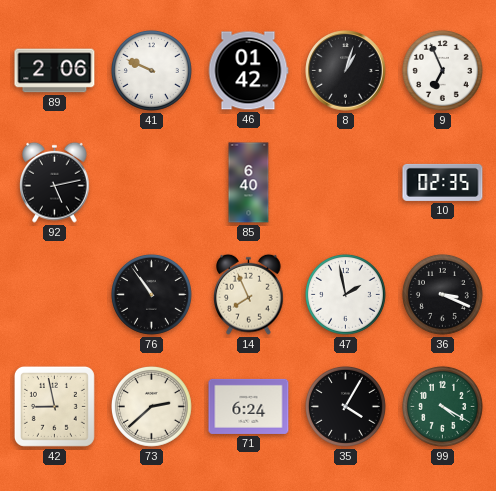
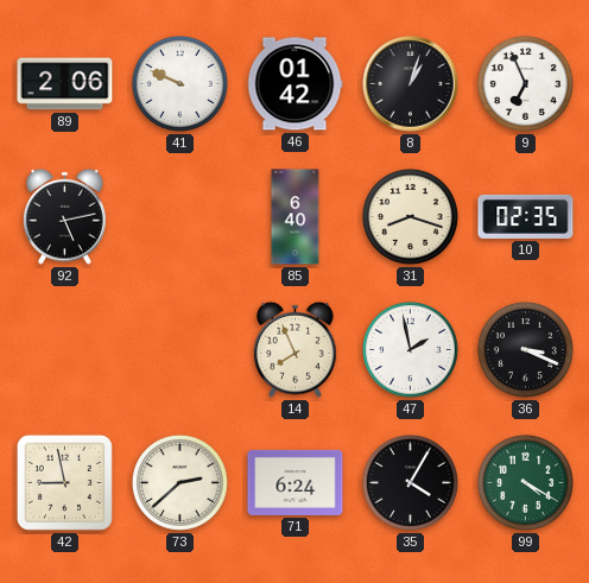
31: none -> 8:18
76: 10:54 -> none
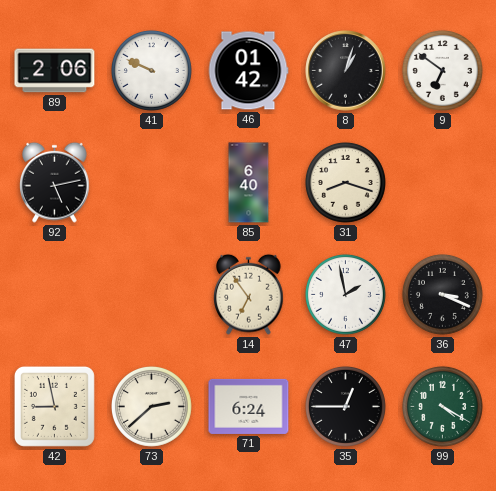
9: 6:56 -> 6:51
10: 02:35 -> none
14: 7:56 -> 6:54
35: 4:05 -> 12:45
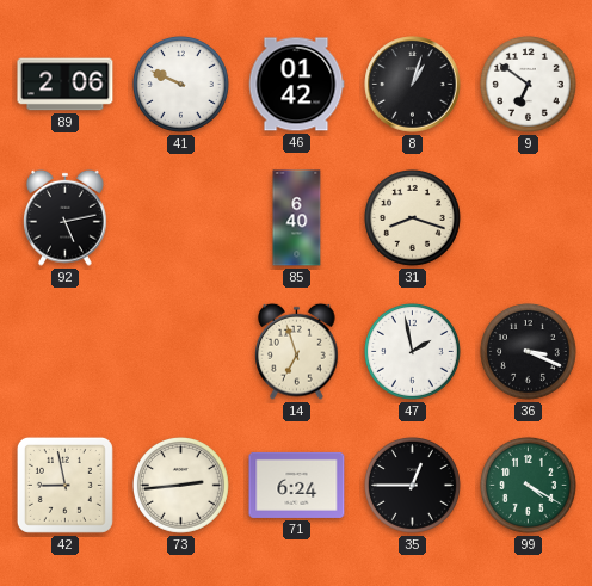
14: 6:54 -> 6:57
73: 2:38 -> 2:44
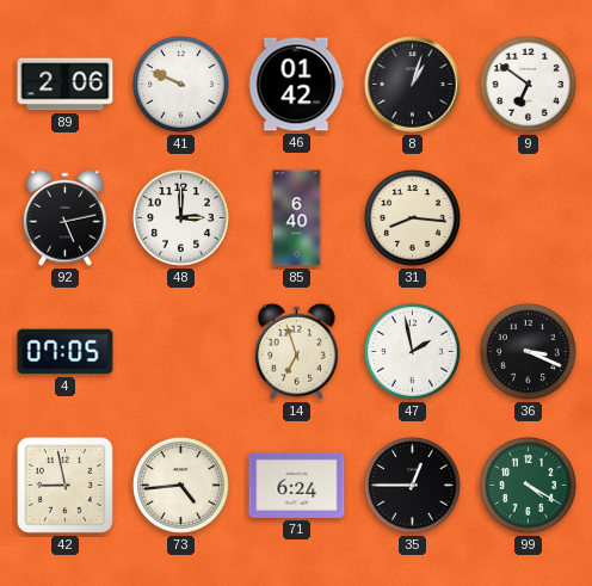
48: none -> 3:00
31: 8:18 -> 8:16
4: none -> 07:05
73: 2:44 -> 4:44
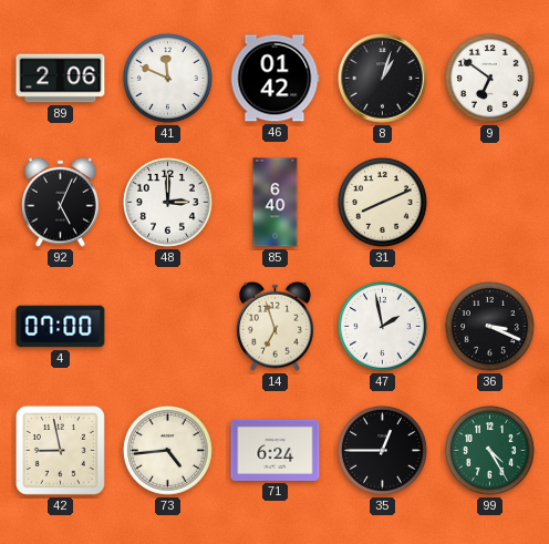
41: 9:49 -> 11:49
92: 5:13 -> 5:04
31: 8:16 -> 8:11
4: 07:05 -> 07:00
99: 4:20 -> 4:25
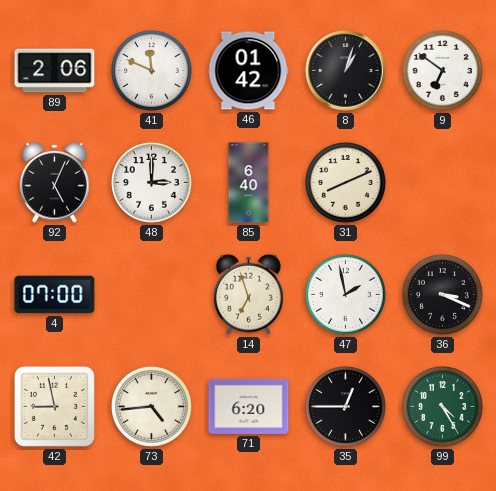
71: 6:24 -> 6:20
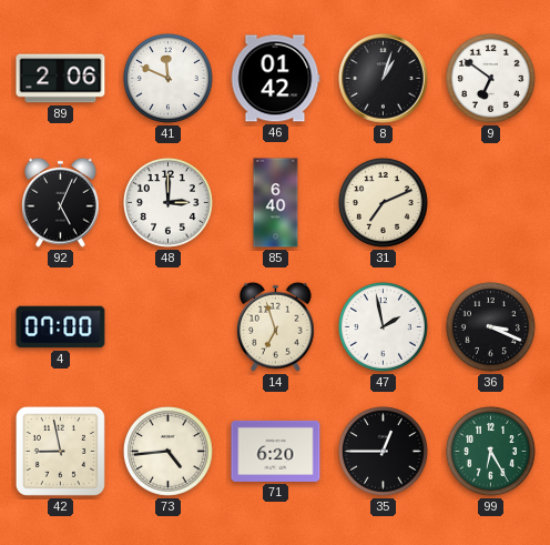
31: 8:11 -> 7:11
99: 4:25 -> 6:25
